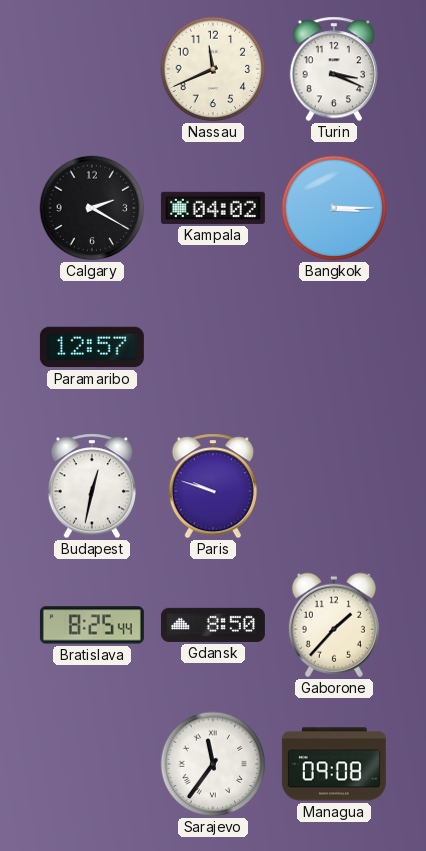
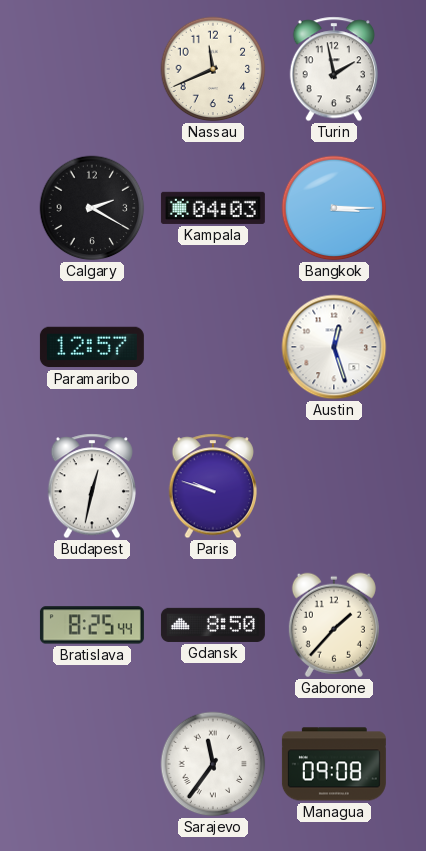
Turin: 3:19 -> 1:58
Kampala: 04:02 -> 04:03
Austin: none -> 12:27
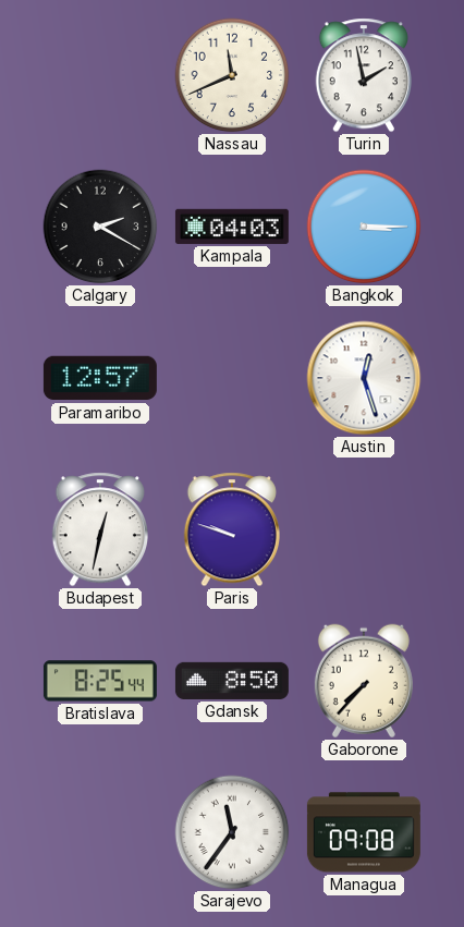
Gaborone: 1:37 -> 7:37
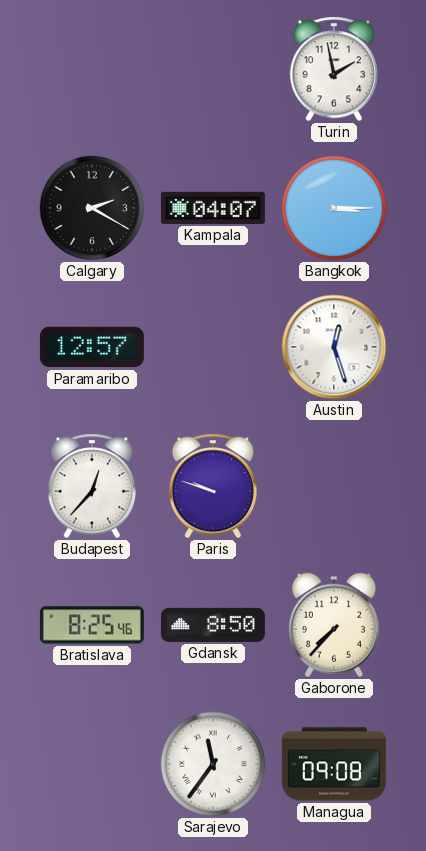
Nassau: 11:41 -> none
Kampala: 04:03 -> 04:07
Budapest: 12:32 -> 12:37
Bratislava: 8:25:44 -> 8:25:46
